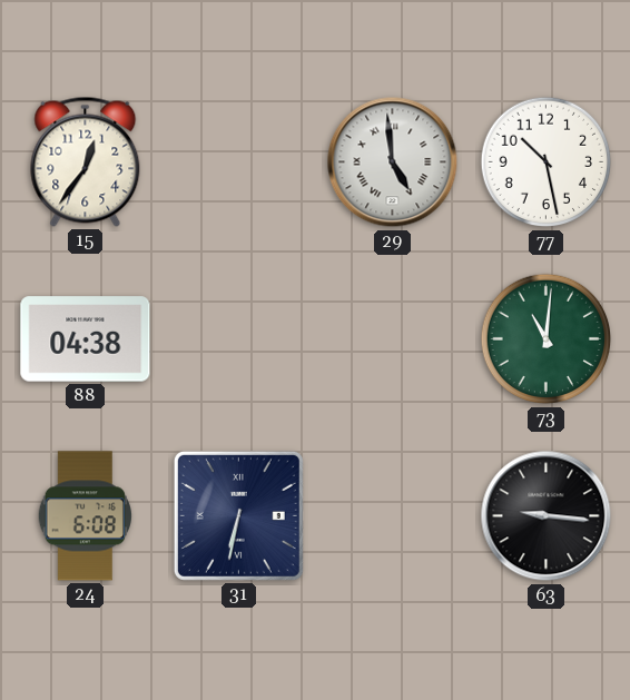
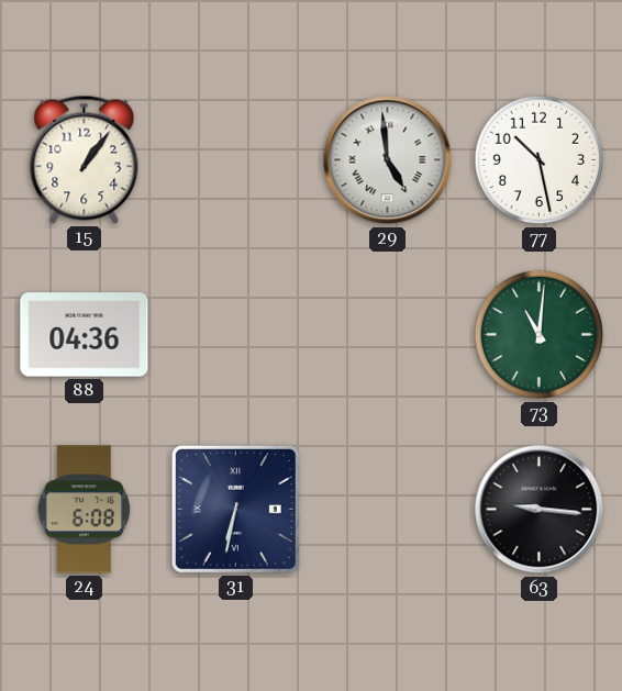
15: 12:36 -> 1:06
88: 04:38 -> 04:36
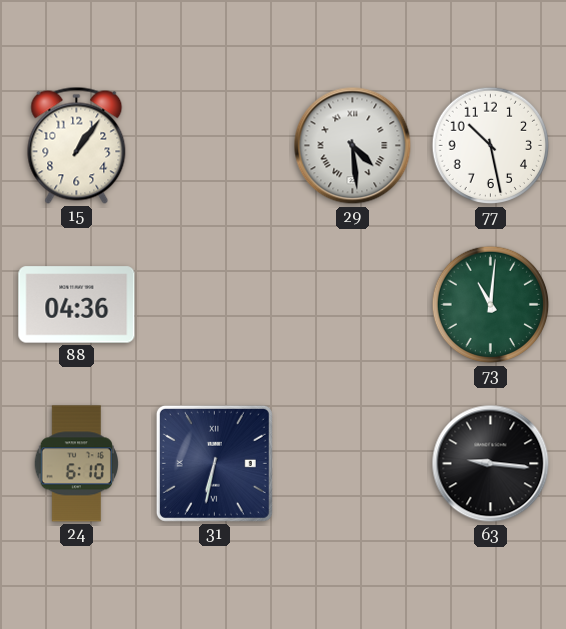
29: 4:59 -> 4:29
24: 6:08 -> 6:10
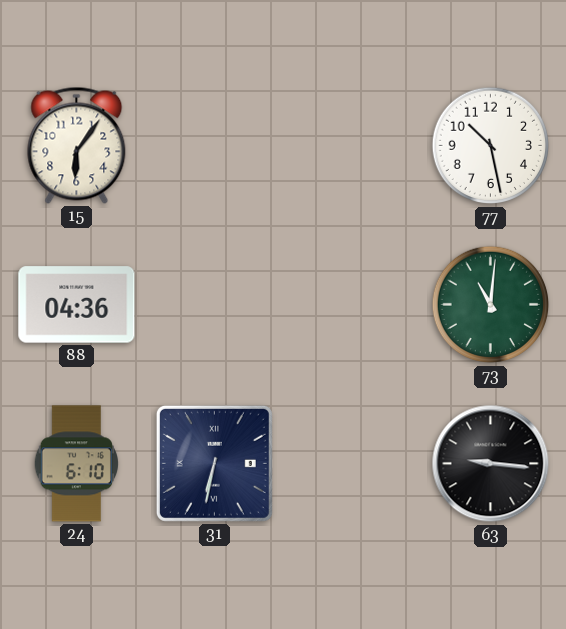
15: 1:06 -> 6:06
29: 4:29 -> none
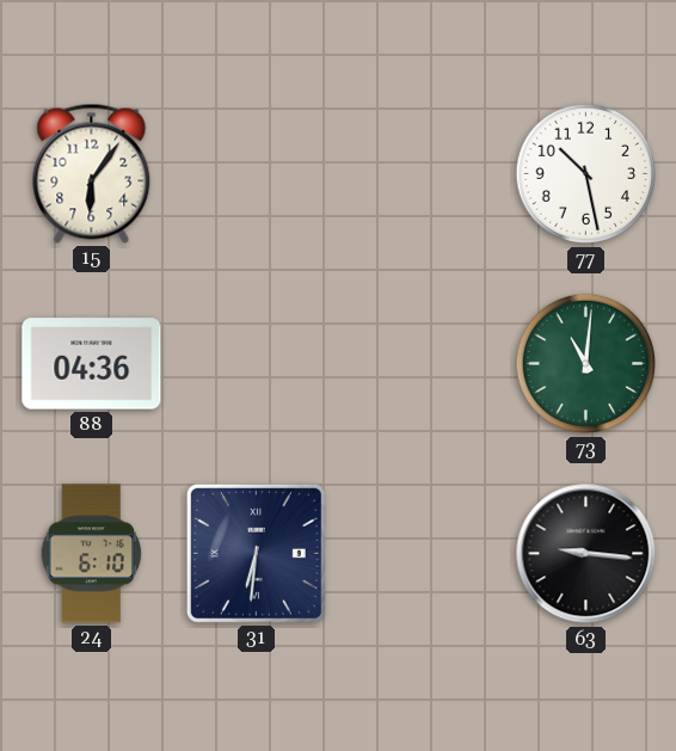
31: 6:32 -> 6:31
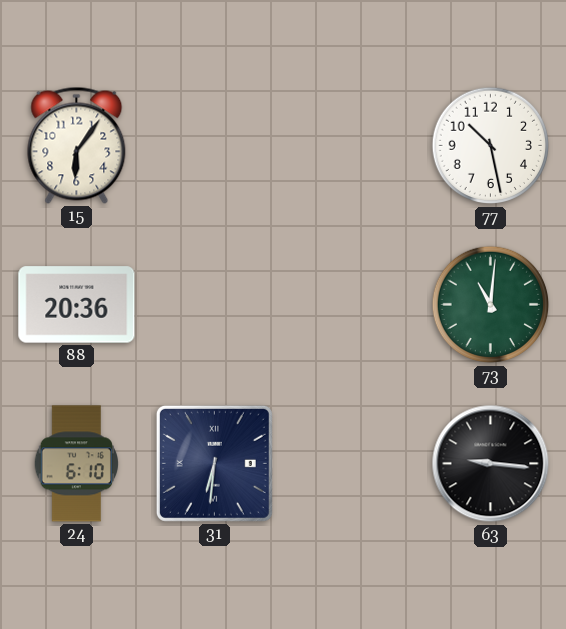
88: 04:36 -> 20:36
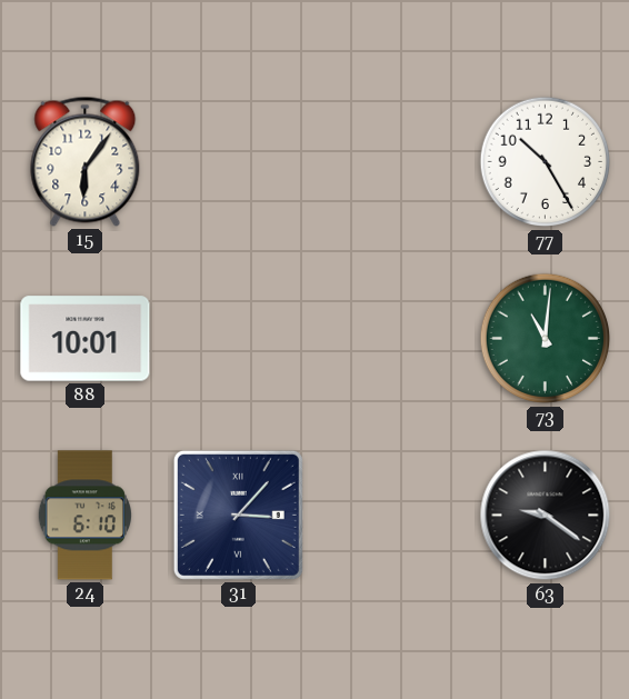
77: 10:28 -> 10:25
88: 20:36 -> 10:01
31: 6:31 -> 3:07
63: 9:16 -> 9:21
